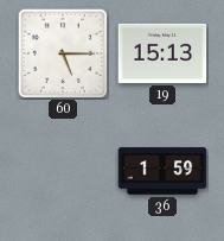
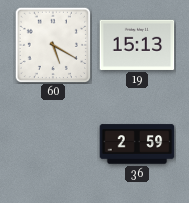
60: 5:15 -> 5:20
36: 1:59 -> 2:59
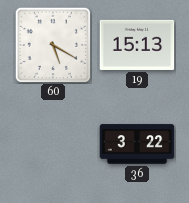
36: 2:59 -> 3:22
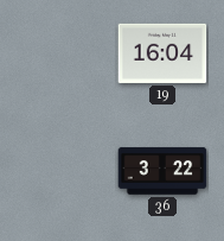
60: 5:20 -> none
19: 15:13 -> 16:04
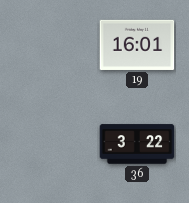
19: 16:04 -> 16:01
